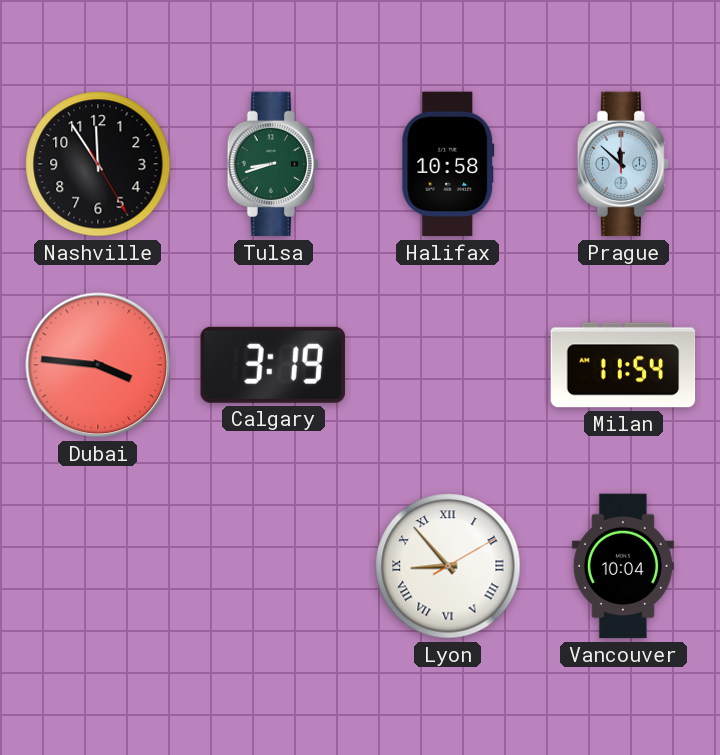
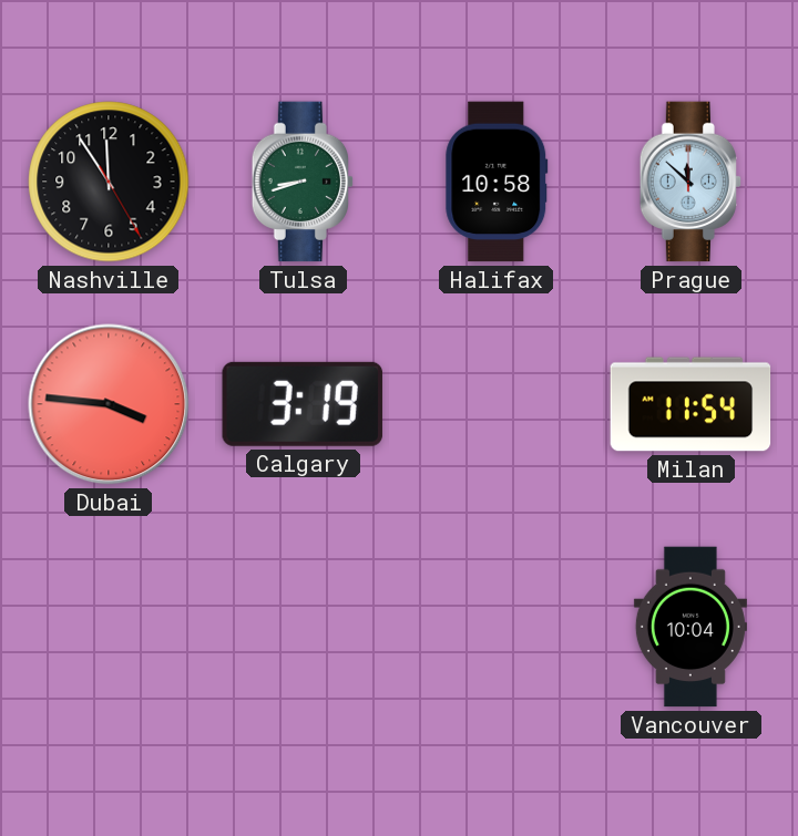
Lyon: 8:53 -> none
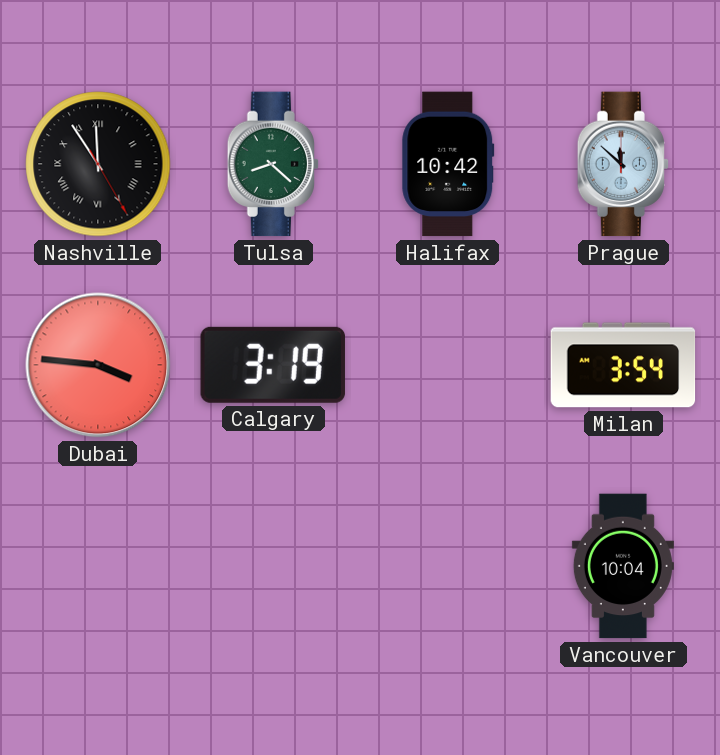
Nashville numerals: Arabic -> Roman
Tulsa: 8:42 -> 8:22
Halifax: 10:58 -> 10:42
Milan: 11:54 -> 3:54
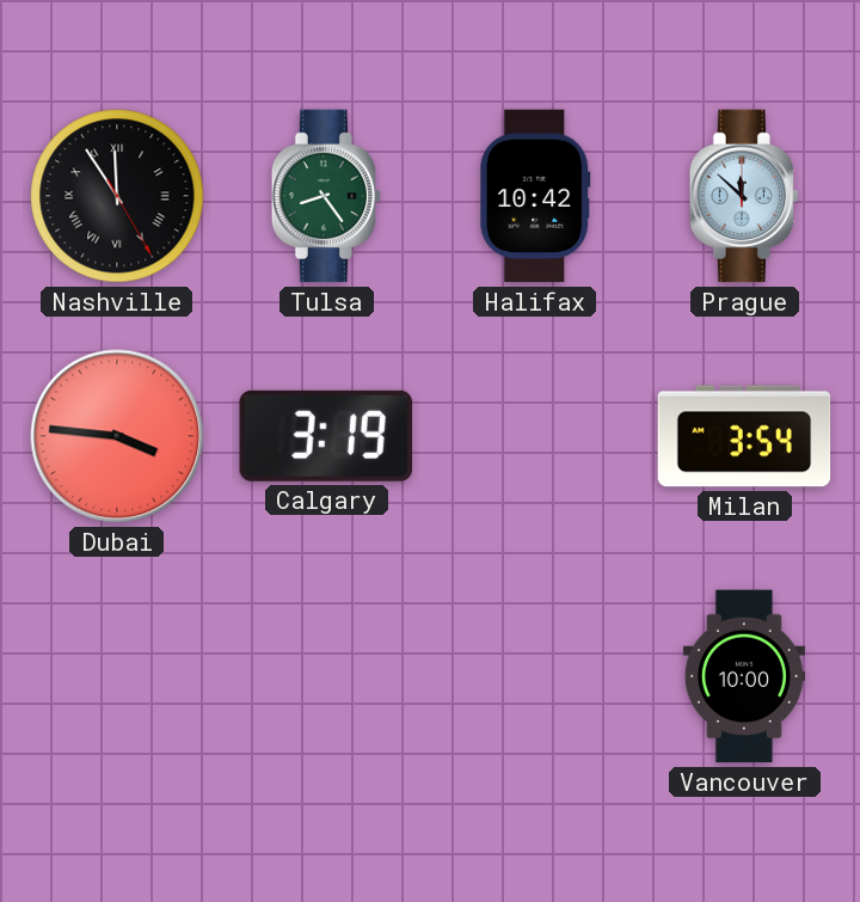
Tulsa: 8:22 -> 8:24
Vancouver: 10:04 -> 10:00
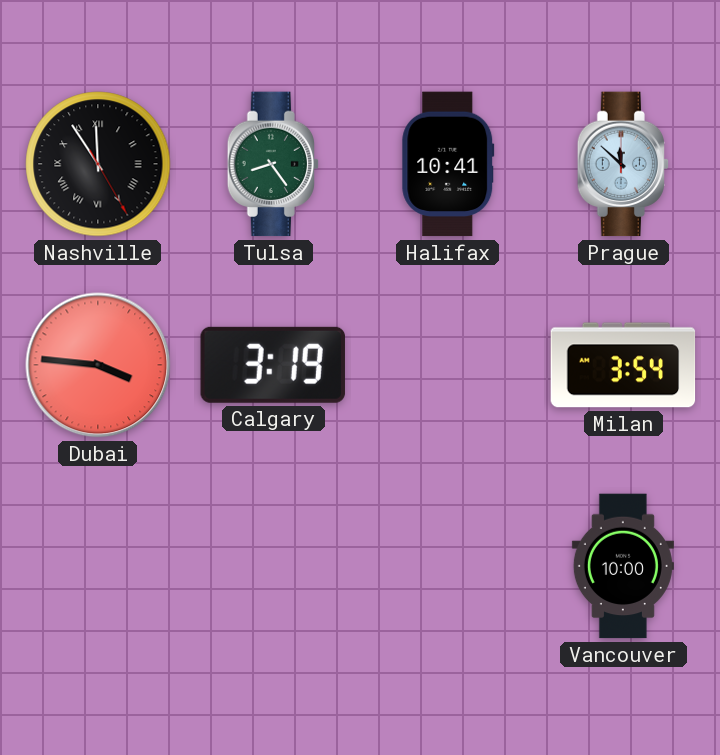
Halifax: 10:42 -> 10:41
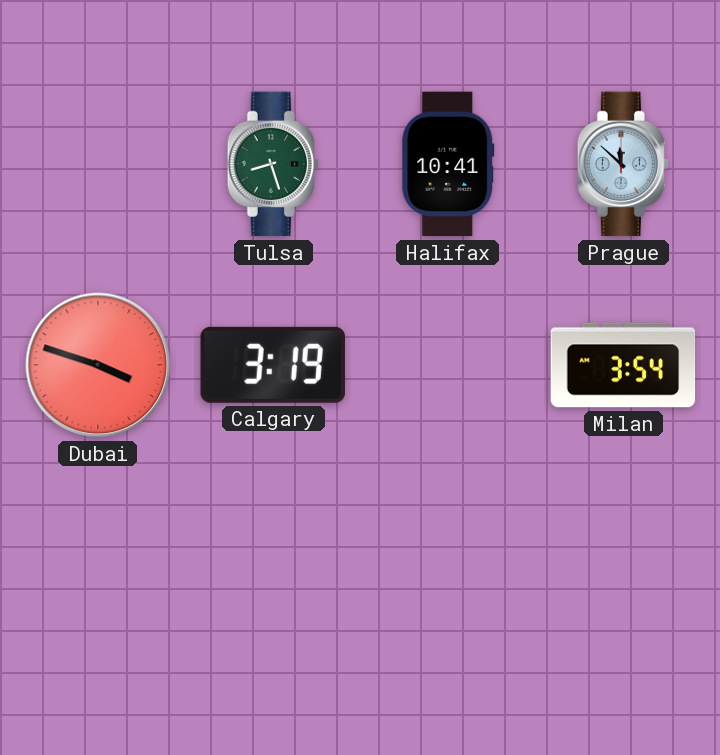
Nashville: 11:54 -> none
Tulsa: 8:24 -> 8:27
Dubai: 3:46 -> 3:48
Vancouver: 10:00 -> none
